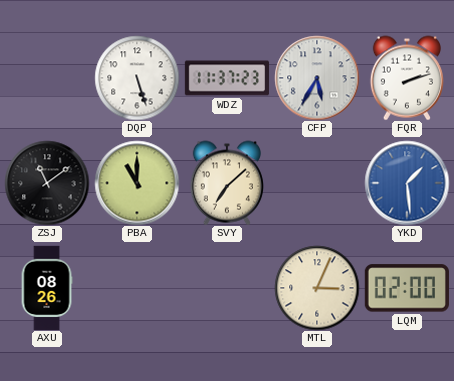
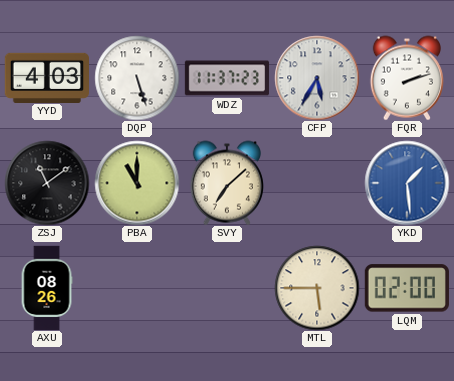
YYD: none -> 4:03
MTL: 3:04 -> 5:45
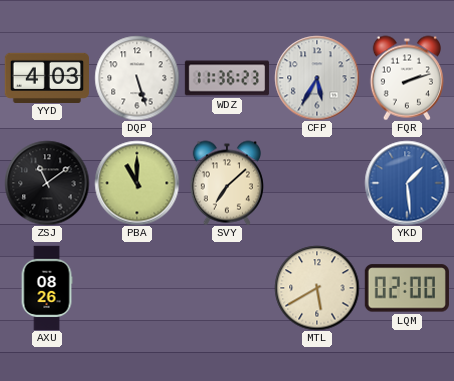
WDZ: 11:37 -> 11:36
MTL: 5:45 -> 5:40
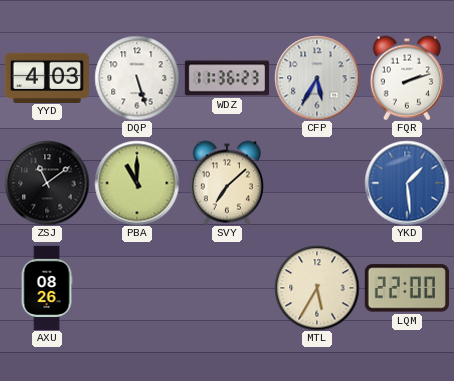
MTL: 5:40 -> 5:35
LQM: 02:00 -> 22:00
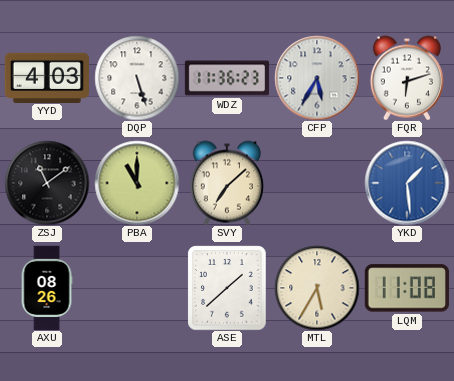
FQR: 2:12 -> 6:12
ASE: none -> 1:38
LQM: 22:00 -> 11:08
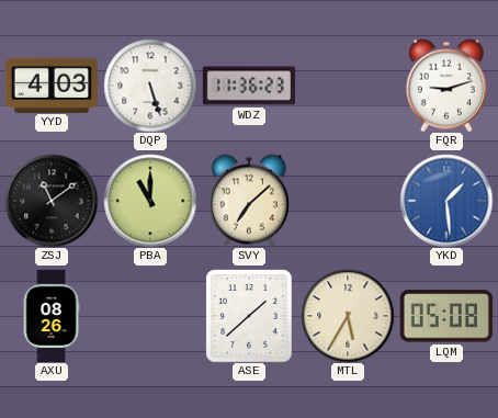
CFP: 5:35 -> none
FQR: 6:12 -> 9:12
LQM: 11:08 -> 05:08
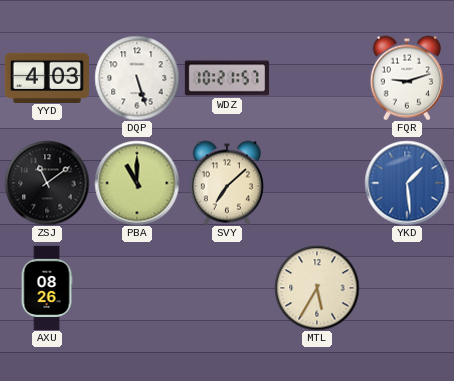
WDZ: 11:36 -> 10:21
ASE: 1:38 -> none
LQM: 05:08 -> none
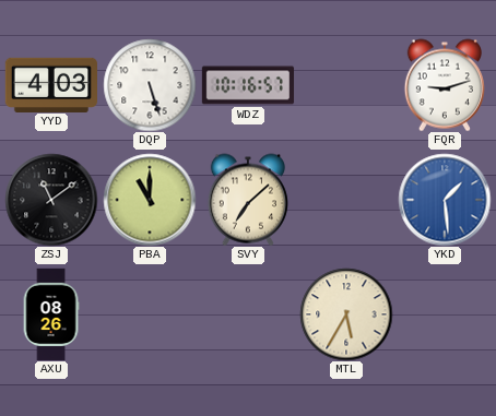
WDZ: 10:21 -> 10:16
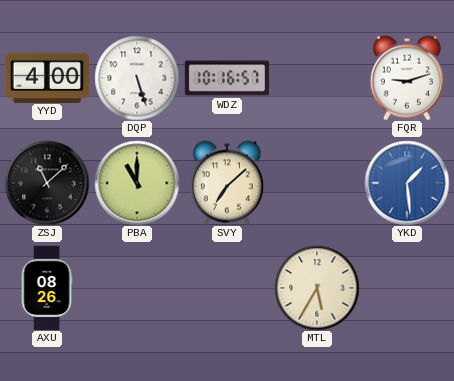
YYD: 4:03 -> 4:00
ZSJ: 11:09 -> 11:08
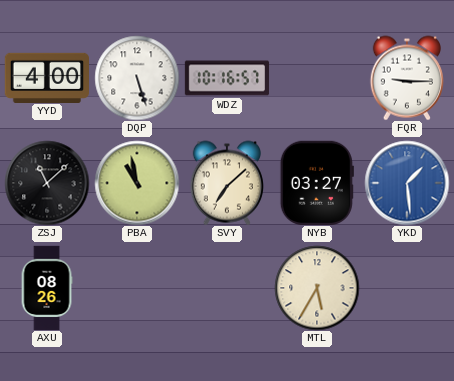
FQR: 9:12 -> 9:15
PBA: 11:00 -> 10:58
NYB: none -> 03:27
